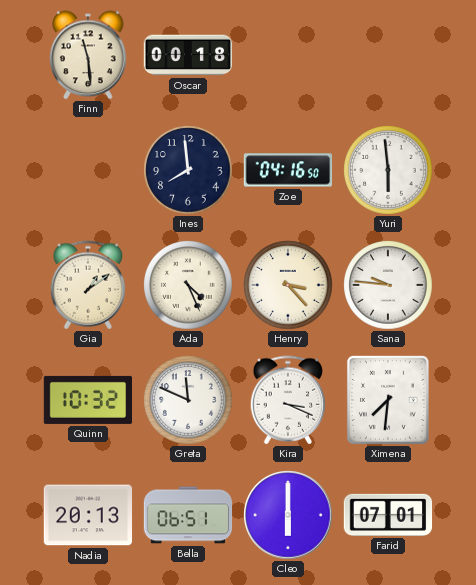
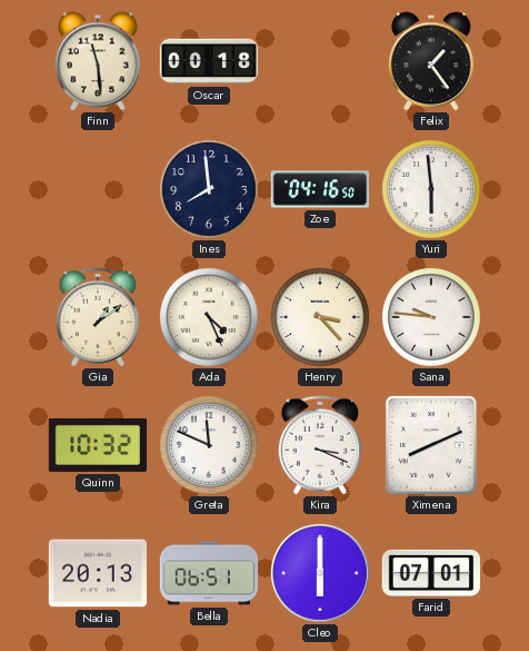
Felix: none -> 1:24
Ximena: 7:31 -> 8:11
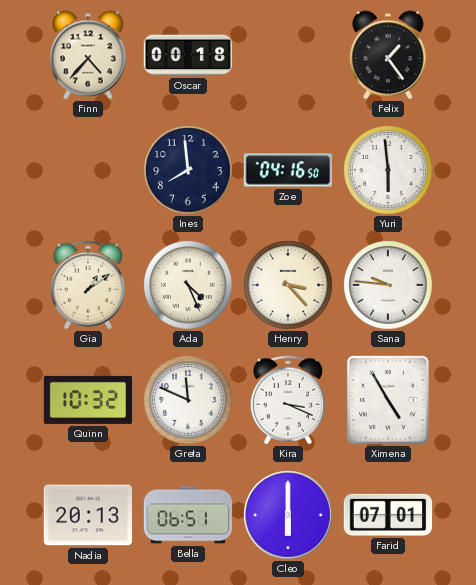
Finn: 11:29 -> 4:37
Ximena: 8:11 -> 4:55
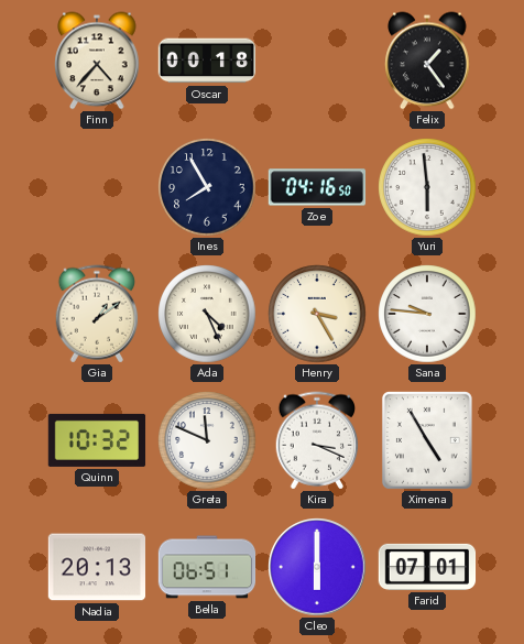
Ines: 7:59 -> 7:55
Henry: 3:23 -> 3:25
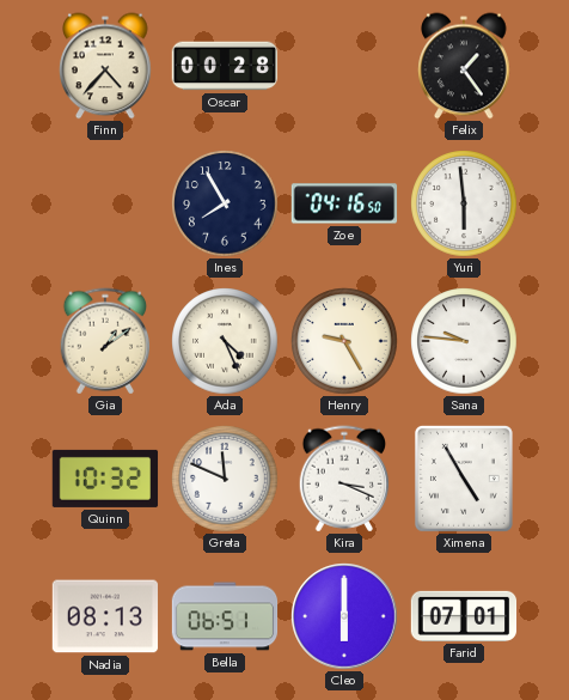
Oscar: 00:18 -> 00:28
Henry: 3:25 -> 9:25
Nadia: 20:13 -> 08:13
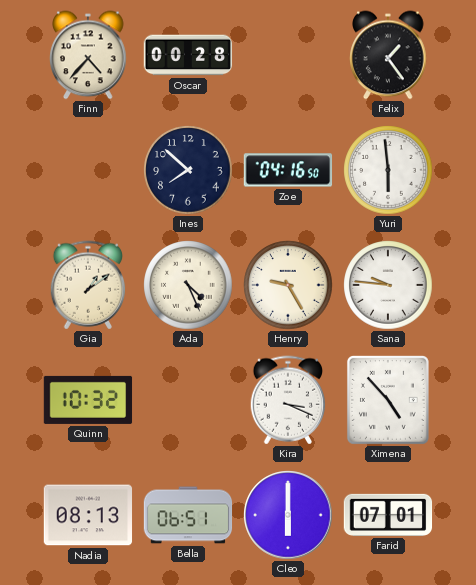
Ines: 7:55 -> 7:52
Greta: 11:49 -> none
Ximena: 4:55 -> 4:53
